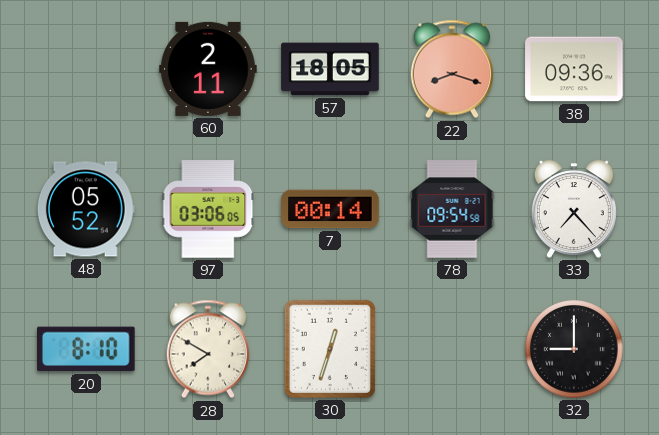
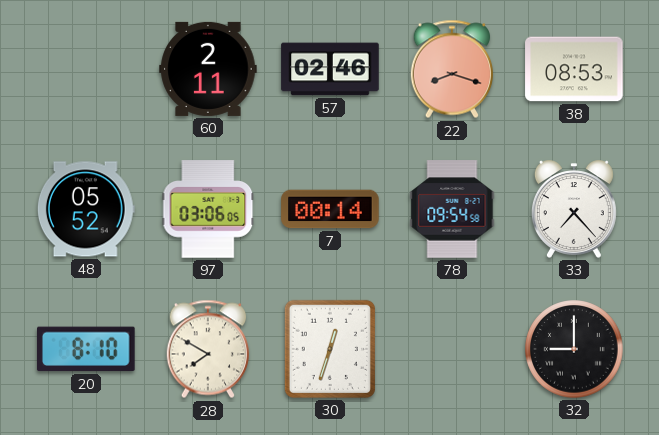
57: 18:05 -> 02:46
38: 09:36 -> 08:53
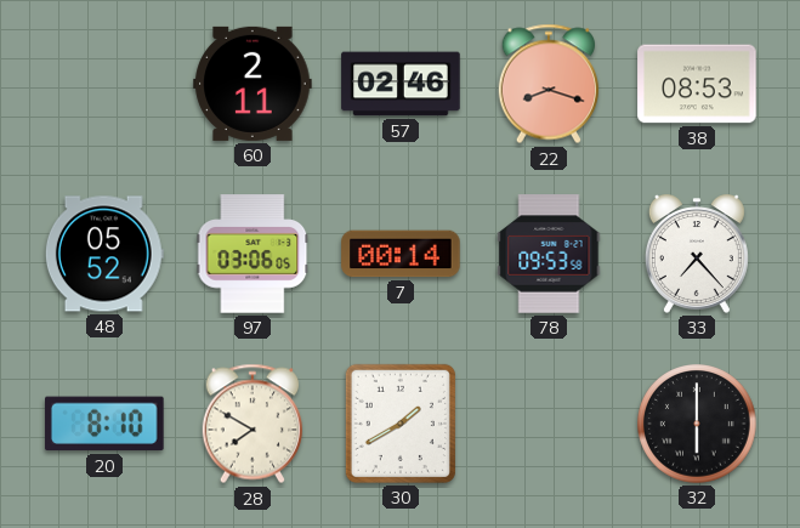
78: 09:54 -> 09:53
30: 12:33 -> 1:40
32: 9:00 -> 6:00
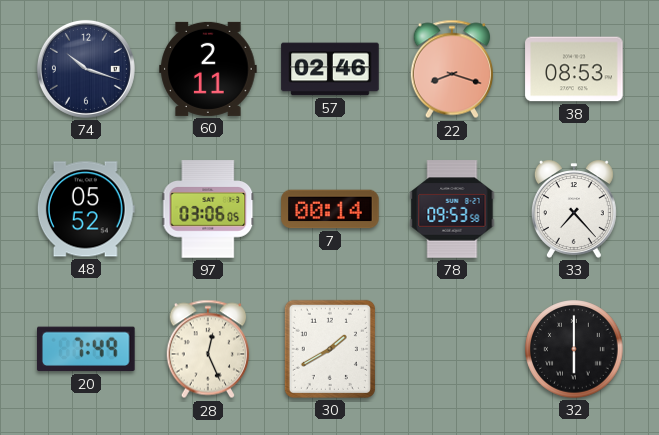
74: none -> 10:18
20: 8:10 -> 7:49
28: 7:50 -> 12:26
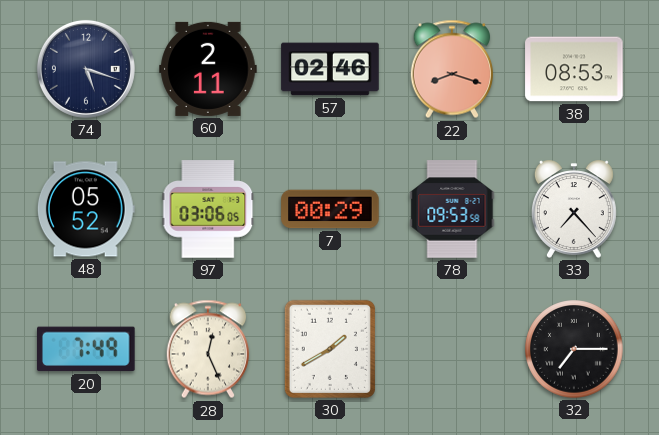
74: 10:18 -> 5:18
7: 00:14 -> 00:29
32: 6:00 -> 7:15
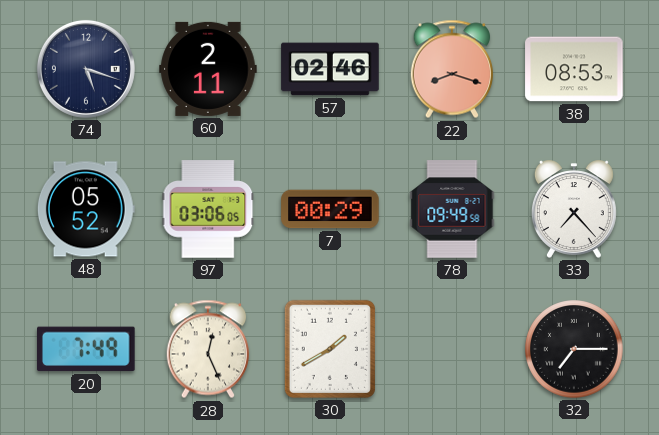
78: 09:53 -> 09:49
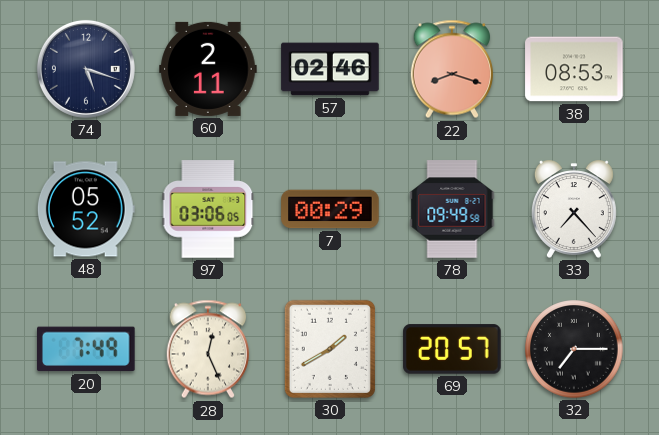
69: none -> 20:57
